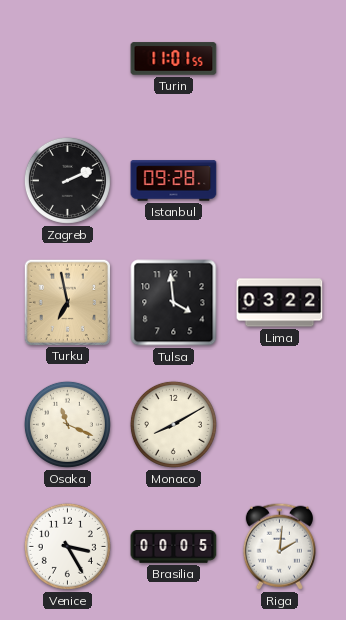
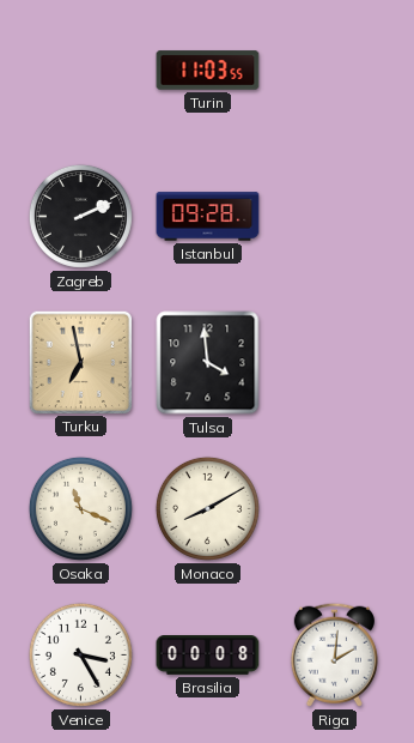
Turin: 11:01 -> 11:03
Lima: 03:22 -> none
Brasilia: 00:05 -> 00:08
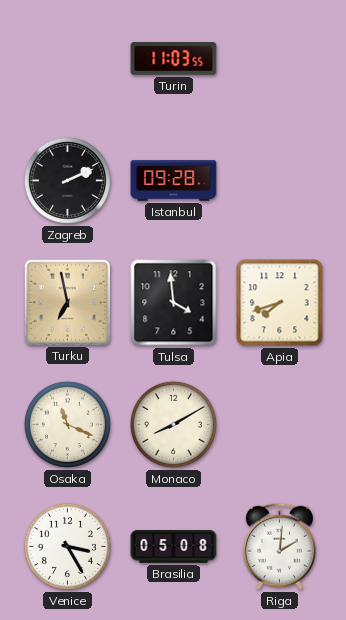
Apia: none -> 7:42
Brasilia: 00:08 -> 05:08
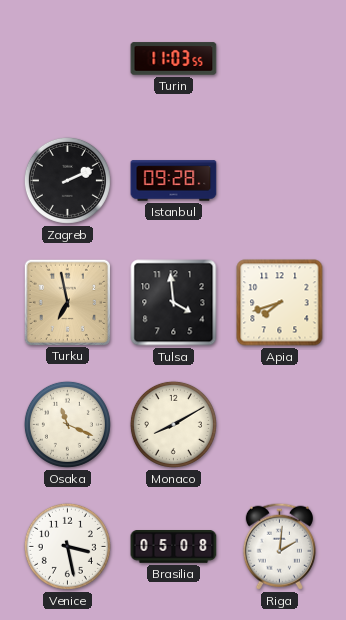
Venice: 3:25 -> 3:28
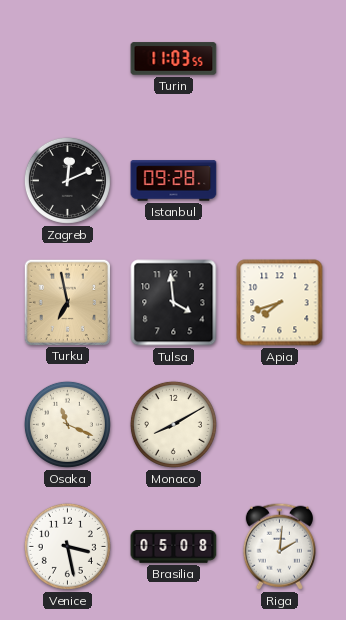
Zagreb: 2:11 -> 12:11
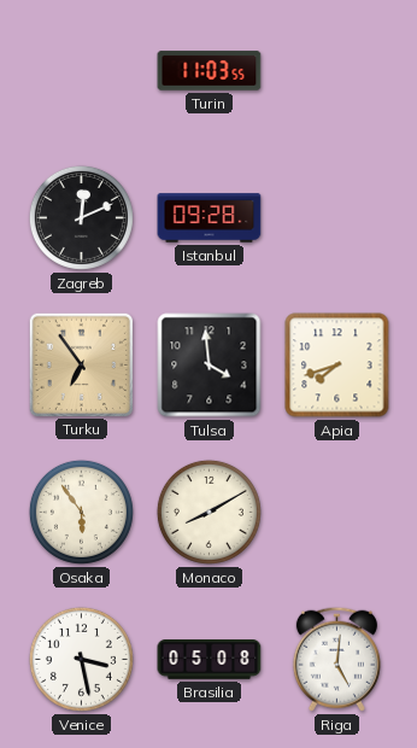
Turku: 6:58 -> 6:54
Osaka: 11:19 -> 5:54
Riga: 2:01 -> 5:01
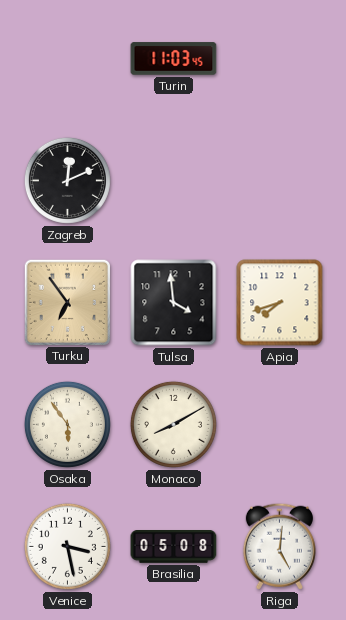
Turin: 11:03:55 -> 11:03:45
Istanbul: 09:28 -> none
